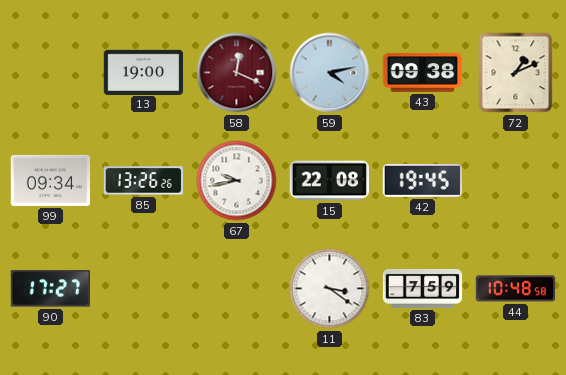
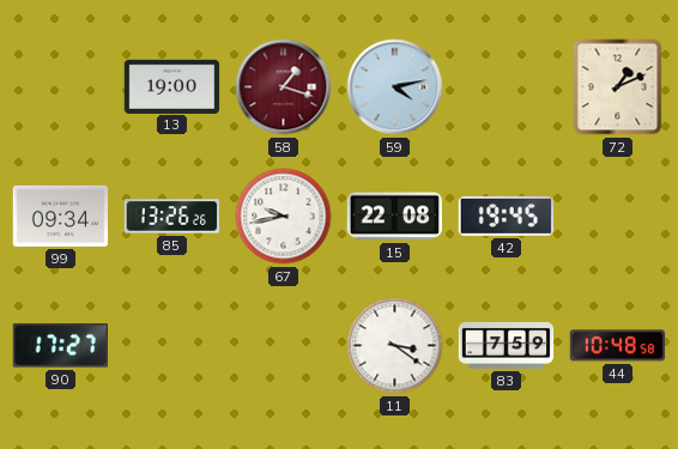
58: 12:19 -> 1:18
43: 09:38 -> none
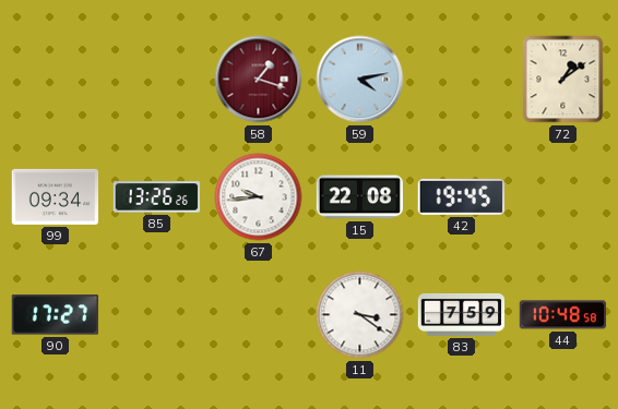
13: 19:00 -> none
72: 1:11 -> 1:09
67: 9:43 -> 9:44
